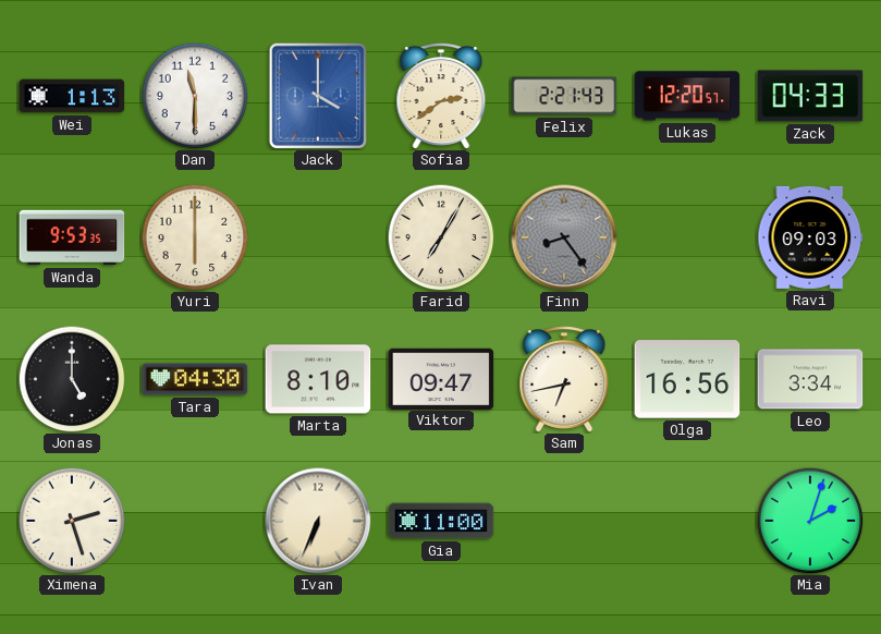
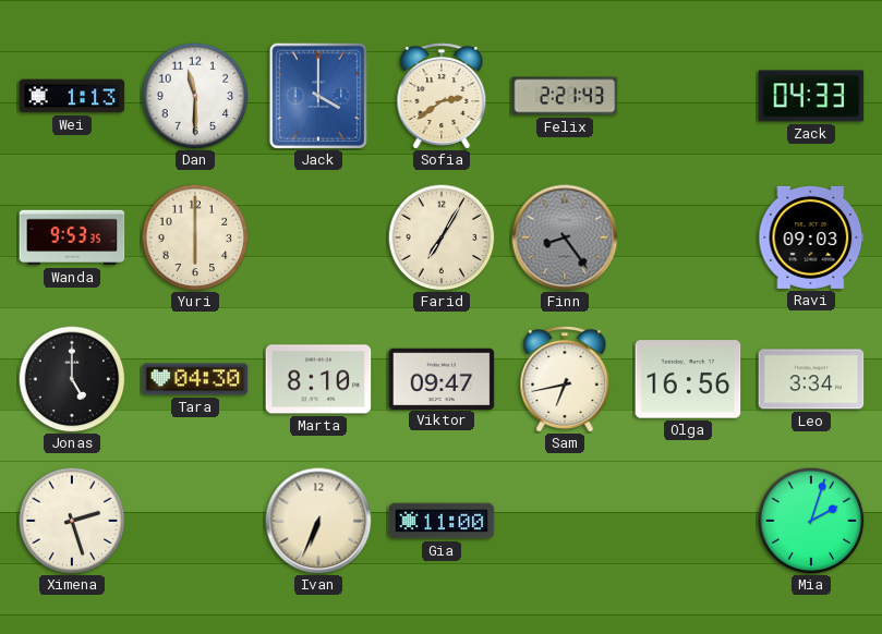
Lukas: 12:20 -> none
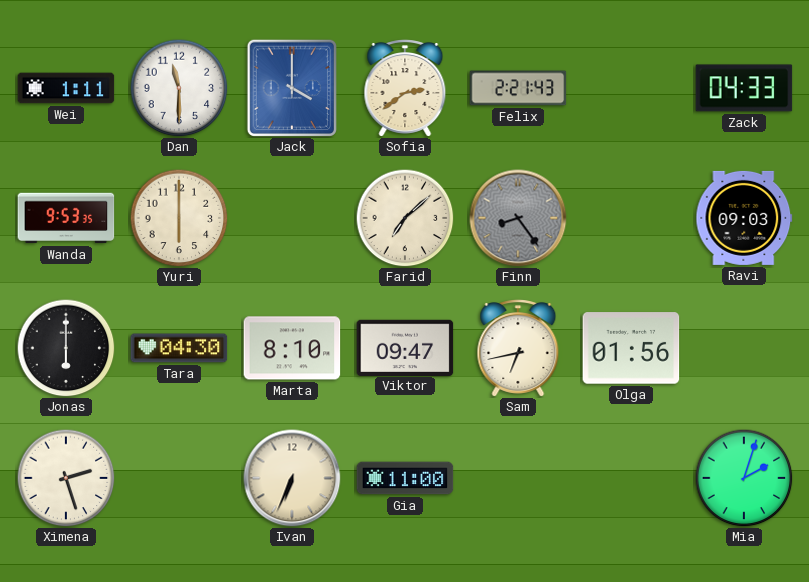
Wei: 1:13 -> 1:11
Farid: 7:05 -> 7:08
Jonas: 5:00 -> 6:00
Olga: 16:56 -> 01:56
Leo: 3:34 -> none
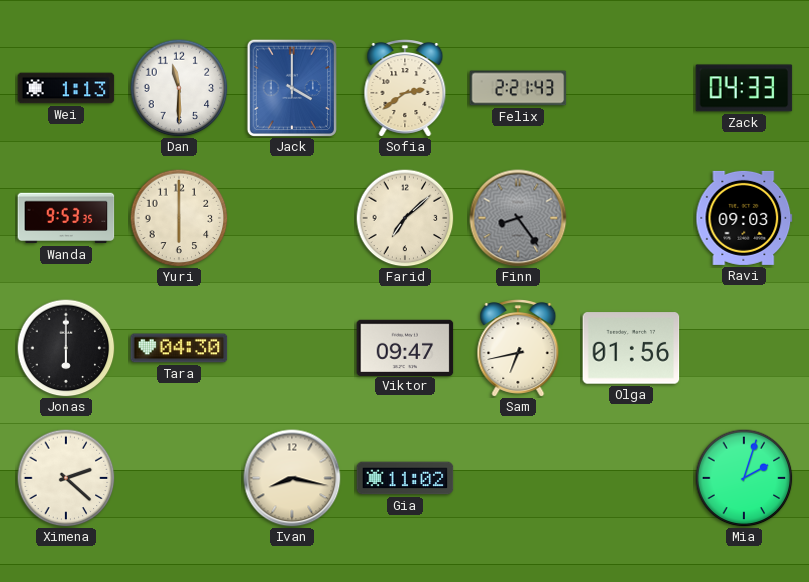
Wei: 1:11 -> 1:13
Marta: 8:10 -> none
Ximena: 2:27 -> 2:22
Ivan: 6:34 -> 8:17
Gia: 11:00 -> 11:02
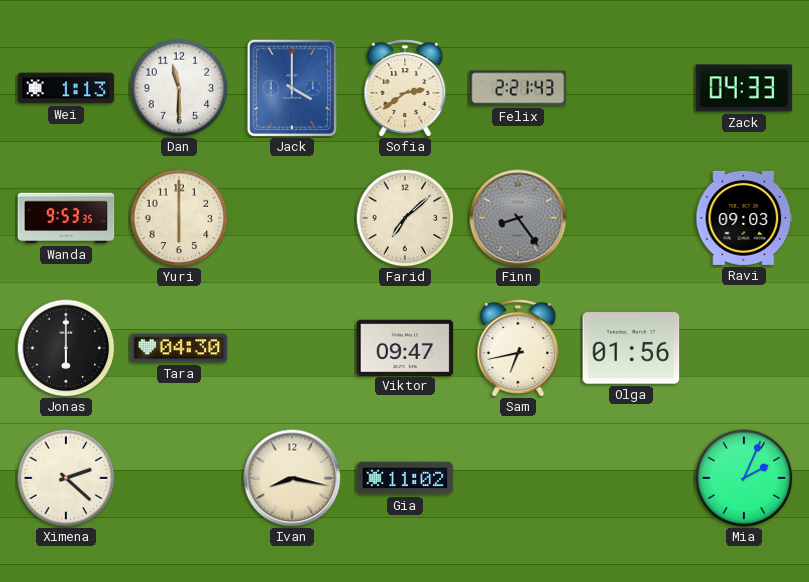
Mia: 2:03 -> 2:04
